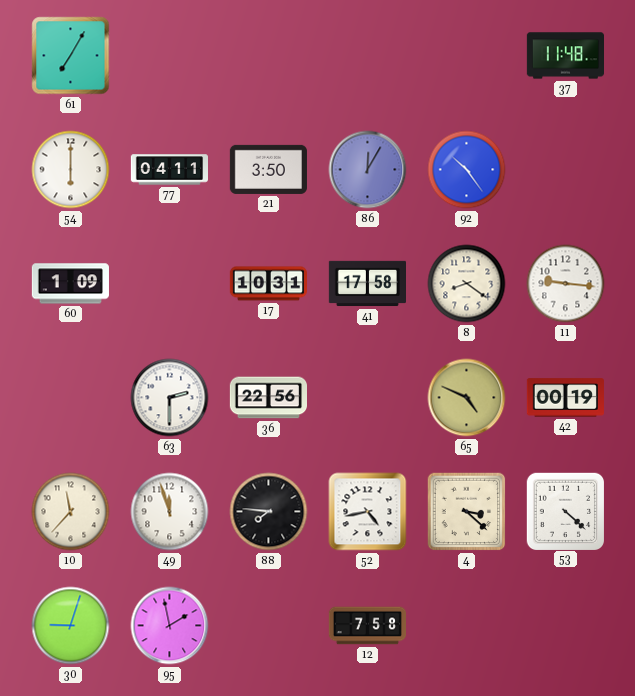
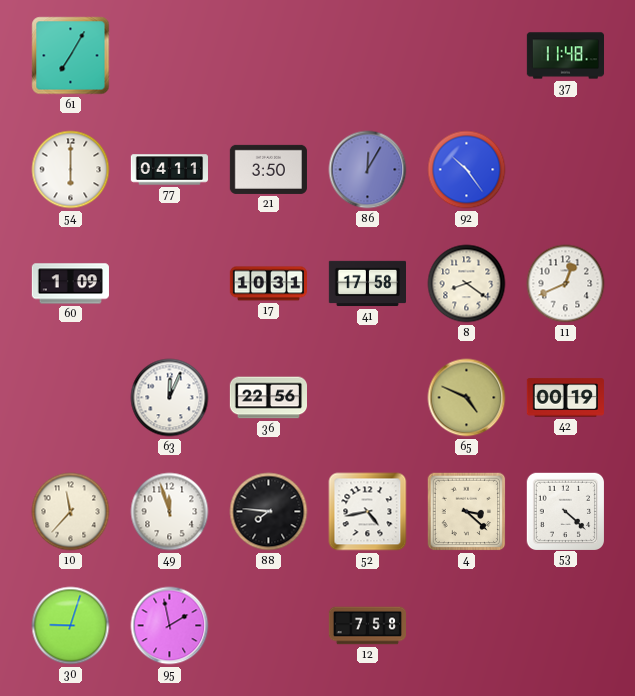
11: 9:16 -> 12:41
63: 2:30 -> 12:04
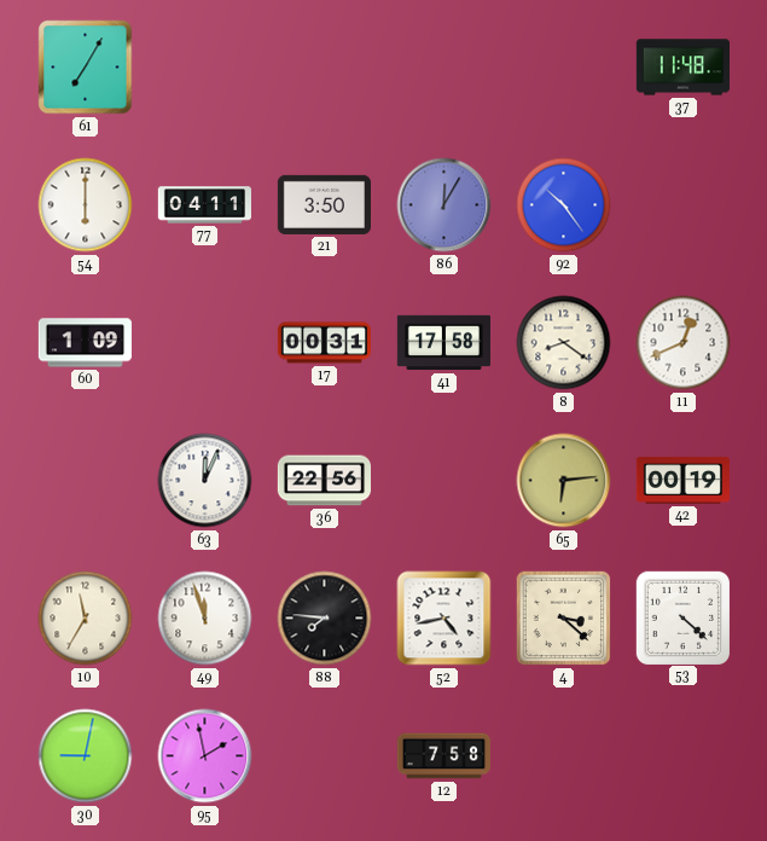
17: 10:31 -> 00:31
65: 4:49 -> 6:14
10: 11:37 -> 11:35
30: 9:03 -> 9:02
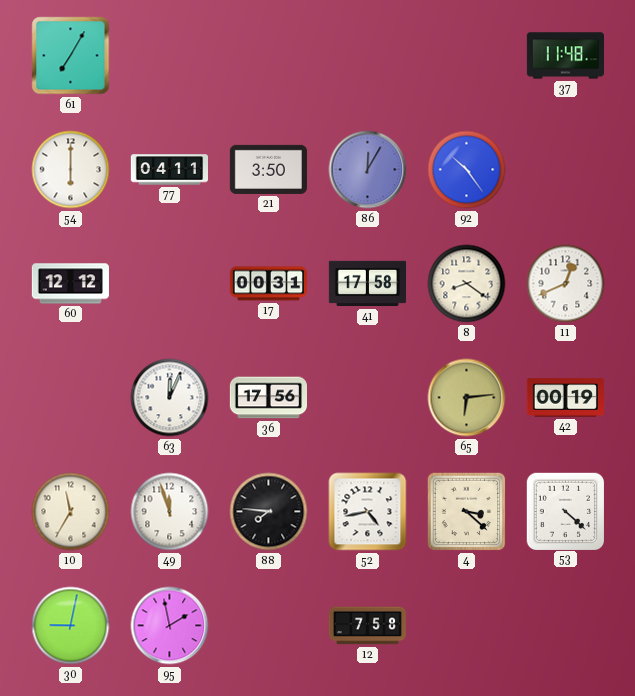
60: 1:09 -> 12:12
36: 22:56 -> 17:56
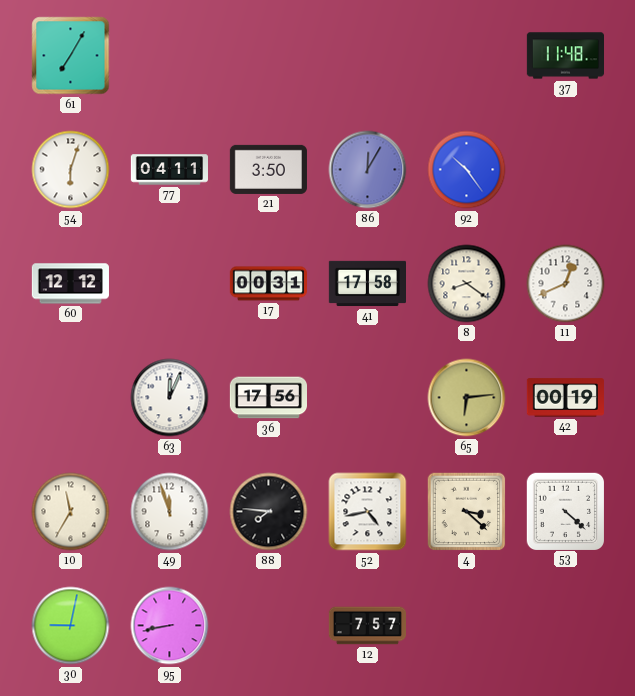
54: 6:00 -> 6:03
95: 1:58 -> 8:43
12: 7:58 -> 7:57
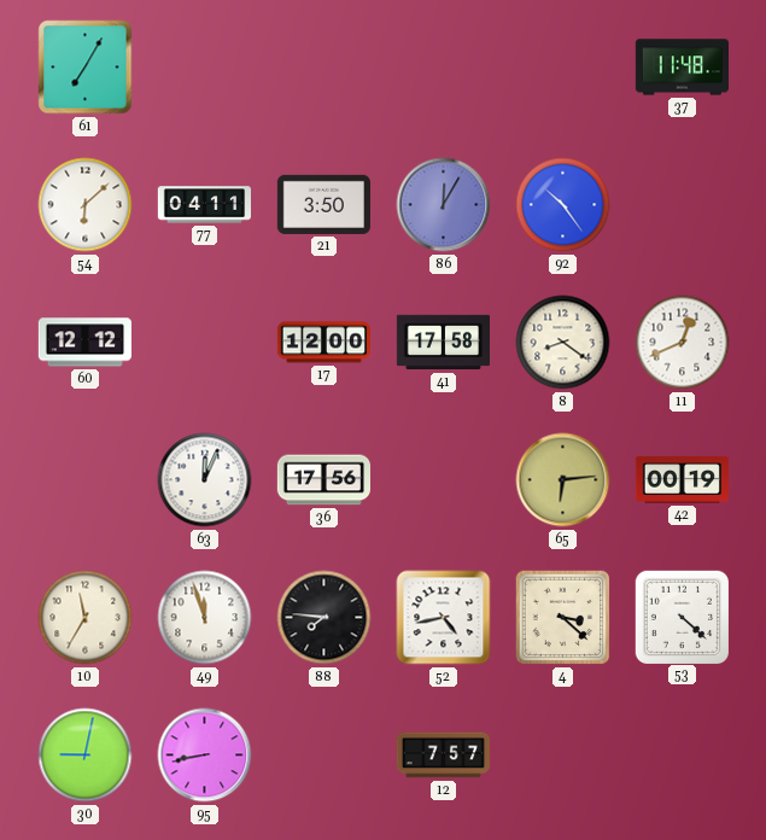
54: 6:03 -> 6:08
17: 00:31 -> 12:00
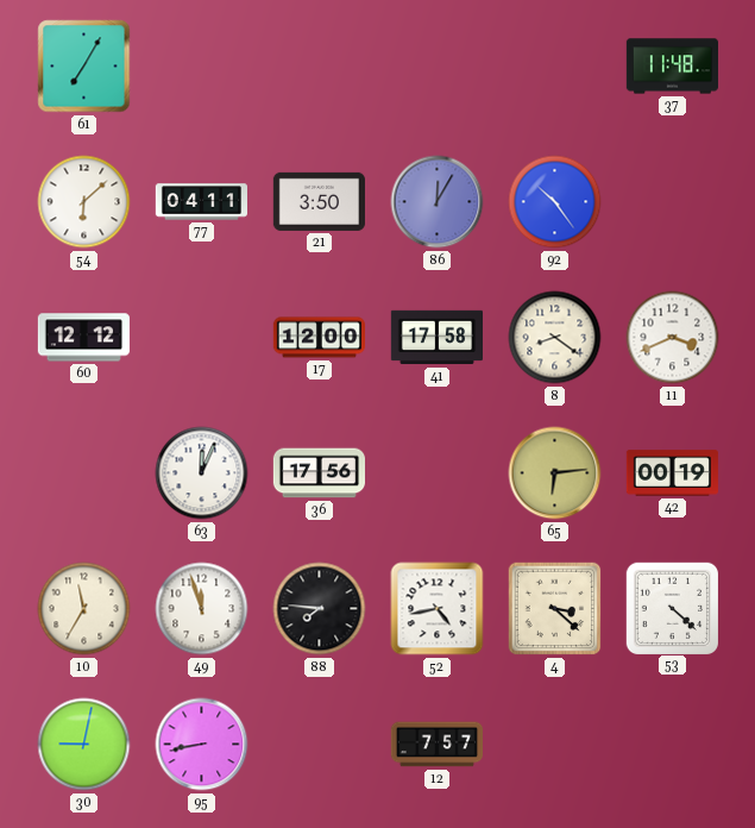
11: 12:41 -> 3:41
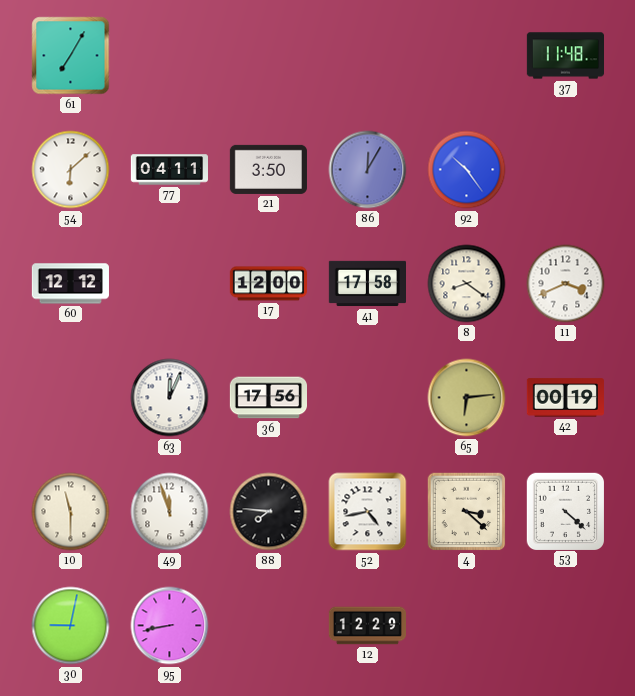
10: 11:35 -> 11:30
12: 7:57 -> 12:29
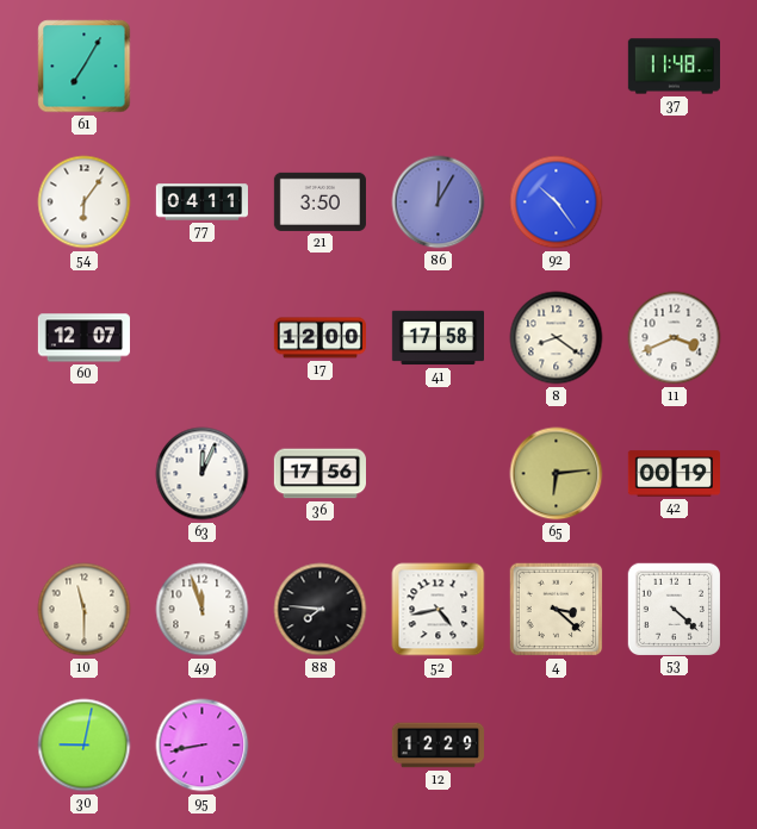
54: 6:08 -> 6:06
60: 12:12 -> 12:07
